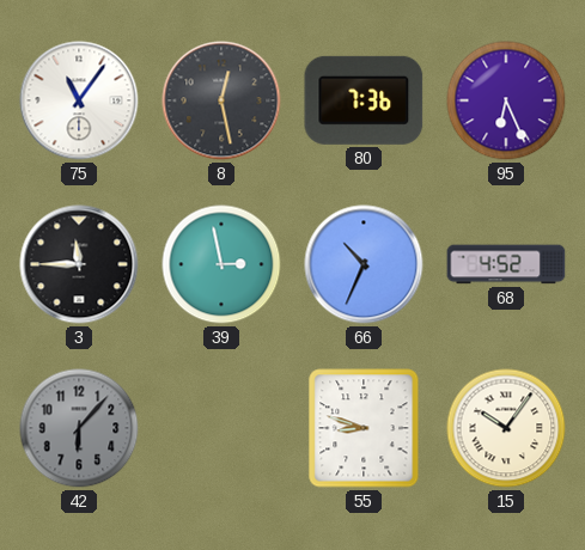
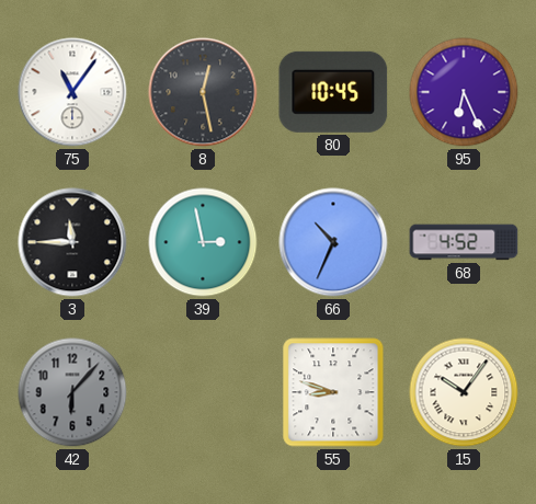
80: 7:36 -> 10:45
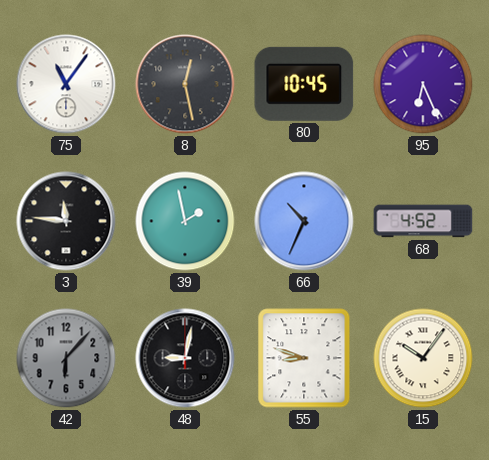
3: 11:45 -> 11:46
39: 2:58 -> 1:58
48: none -> 9:02
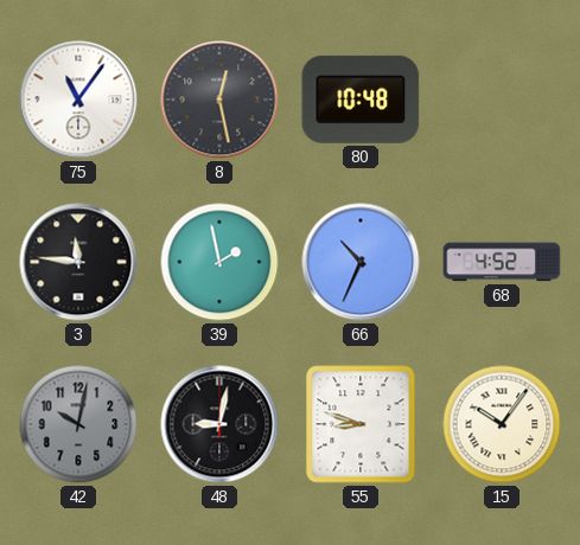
80: 10:45 -> 10:48
95: 6:26 -> none
42: 6:07 -> 10:02
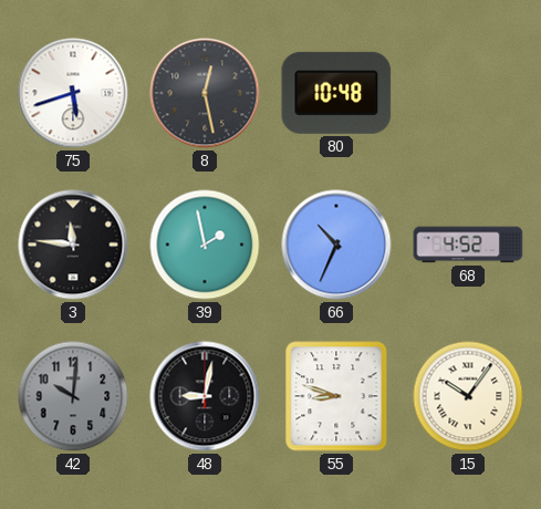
75: 11:06 -> 5:42
42: 10:02 -> 10:01
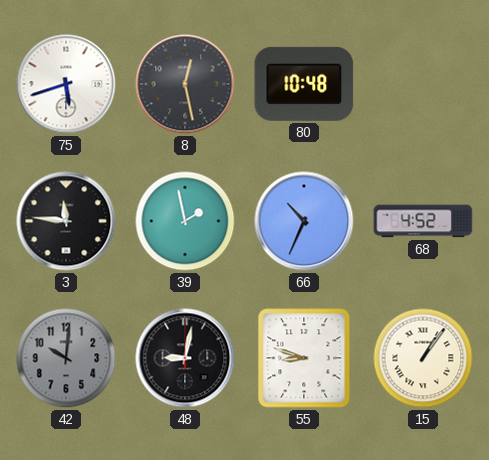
15: 10:06 -> 1:06
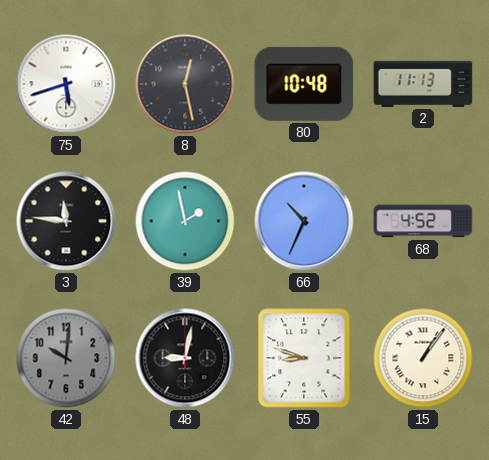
2: none -> 11:13
